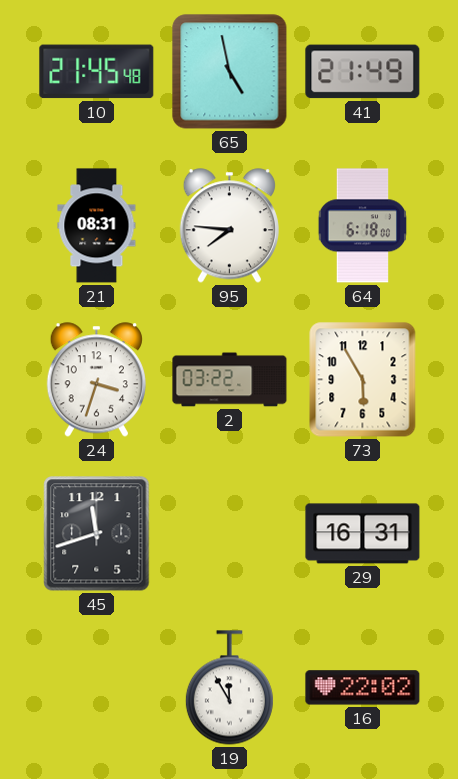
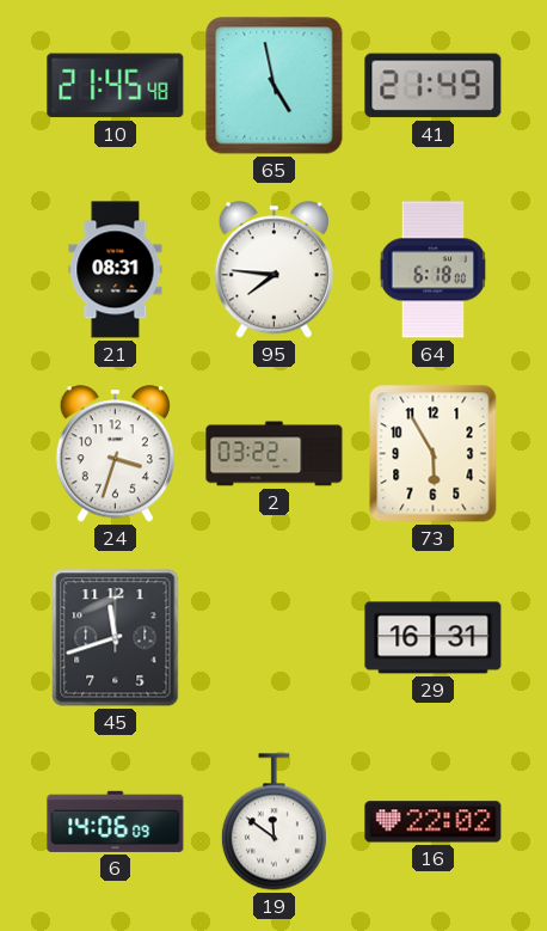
6: none -> 14:06
19: 11:55 -> 11:51
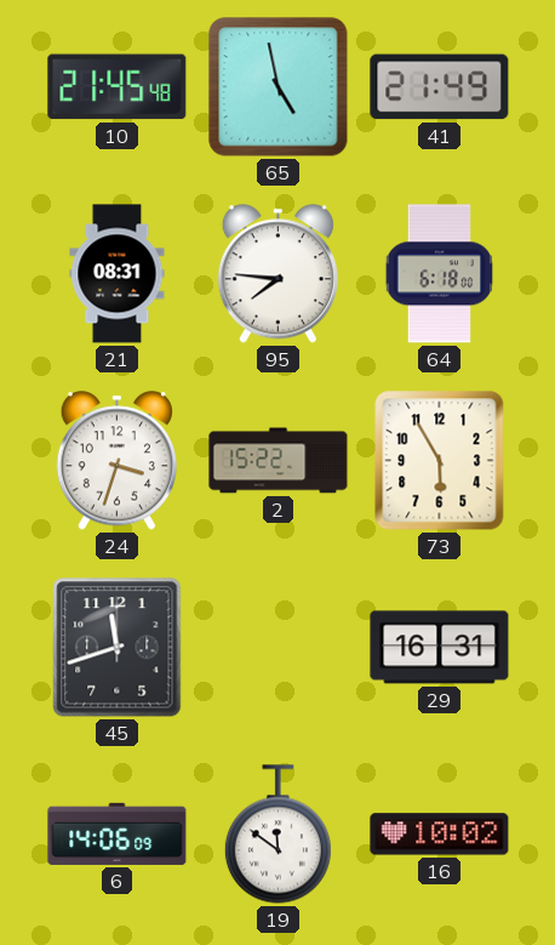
2: 03:22 -> 15:22
16: 22:02 -> 10:02
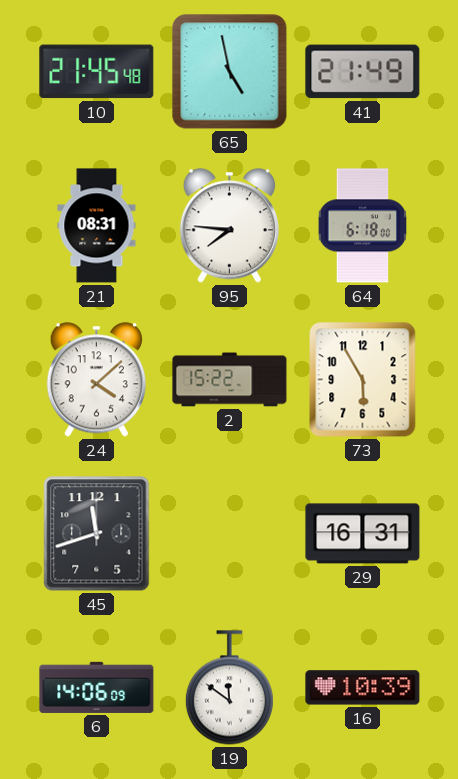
24: 3:33 -> 4:08
16: 10:02 -> 10:39
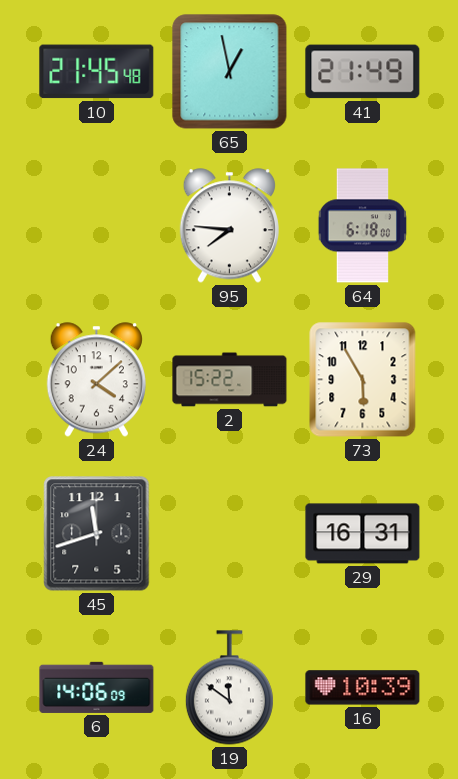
65: 4:58 -> 12:58
21: 08:31 -> none
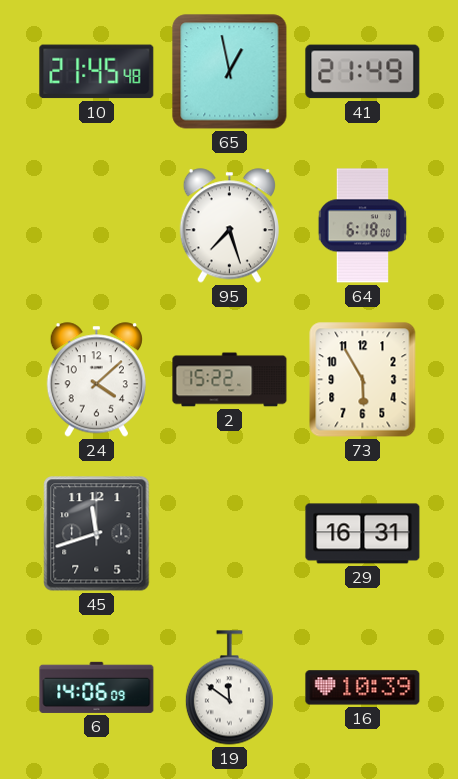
95: 7:46 -> 7:27
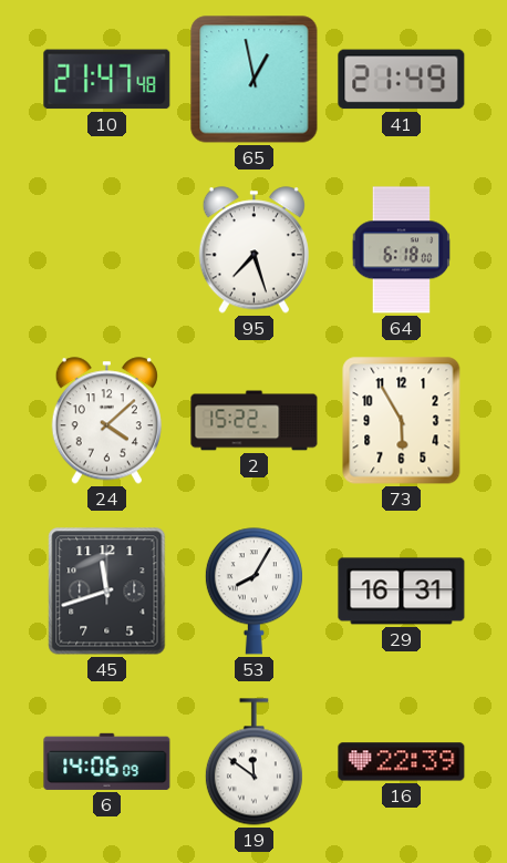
10: 21:45 -> 21:47
53: none -> 8:05
16: 10:39 -> 22:39
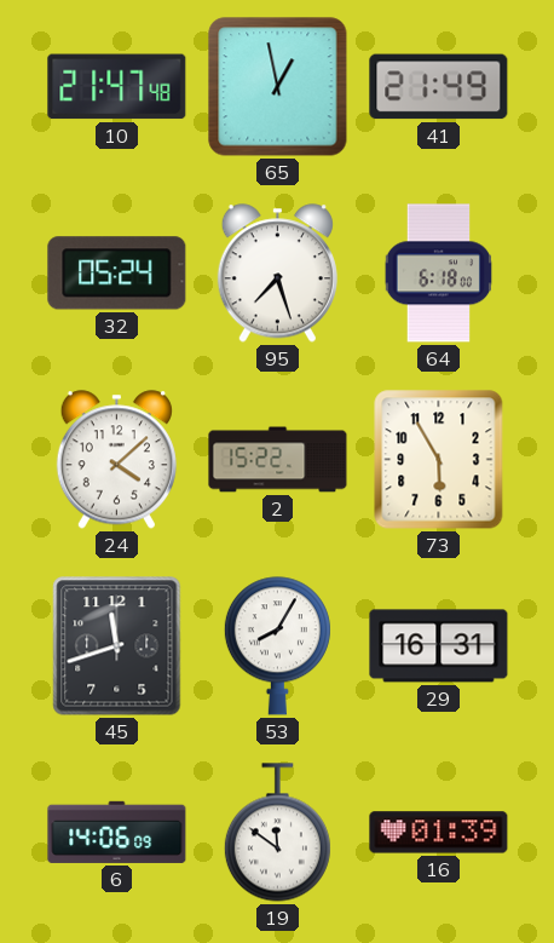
32: none -> 05:24
16: 22:39 -> 01:39
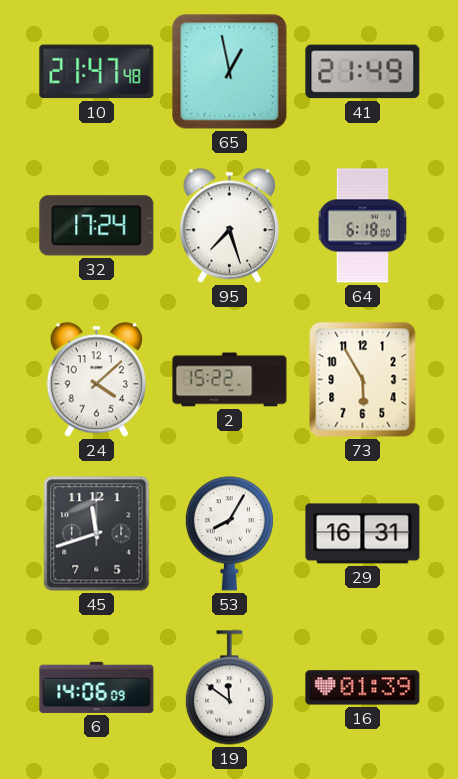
32: 05:24 -> 17:24
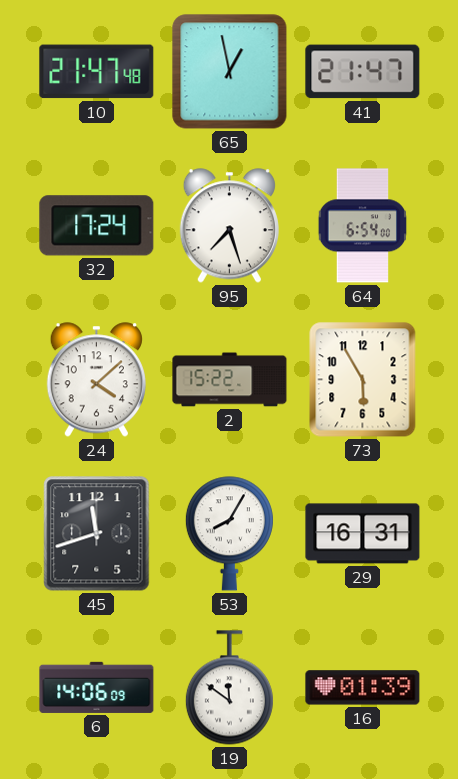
41: 21:49 -> 21:47
64: 6:18 -> 6:54
